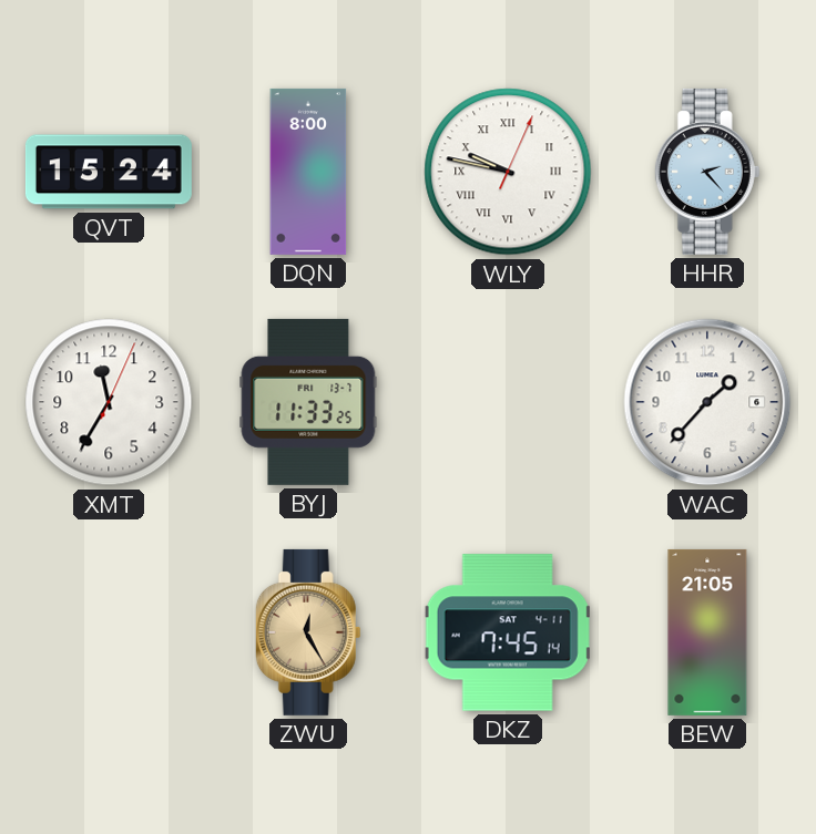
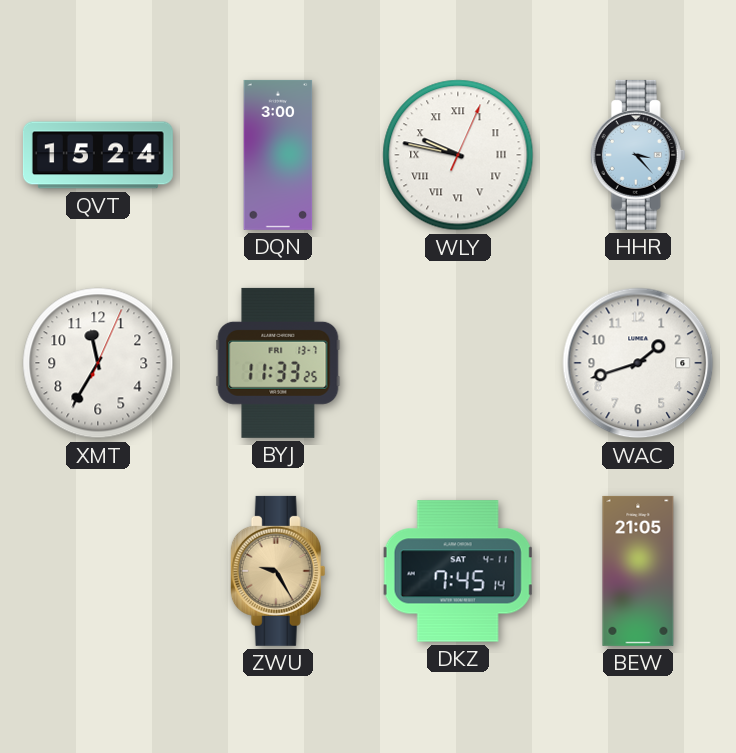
DQN: 8:00 -> 3:00
HHR: 2:23 -> 3:23
WAC: 1:37 -> 1:42
ZWU: 12:25 -> 9:25
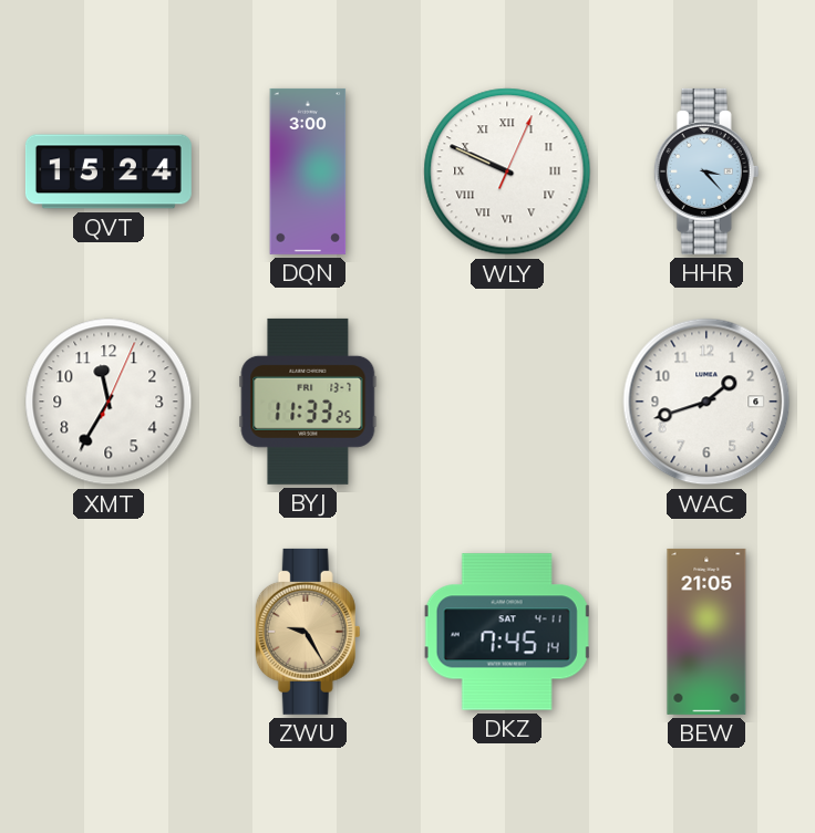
WLY: 9:47 -> 9:49
